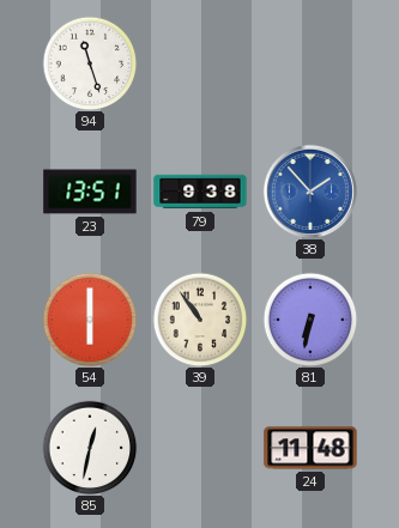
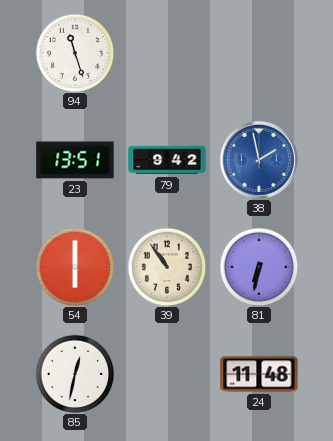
79: 9:38 -> 9:42
38: 1:53 -> 1:58
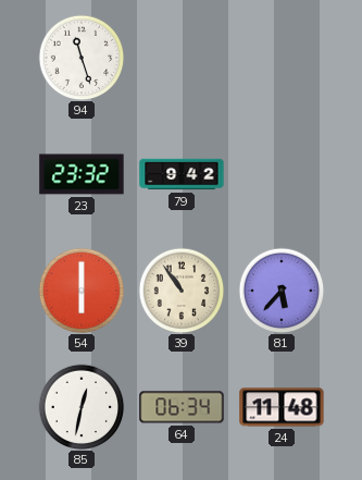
23: 13:51 -> 23:32
38: 1:58 -> none
81: 6:32 -> 5:37
64: none -> 06:34
